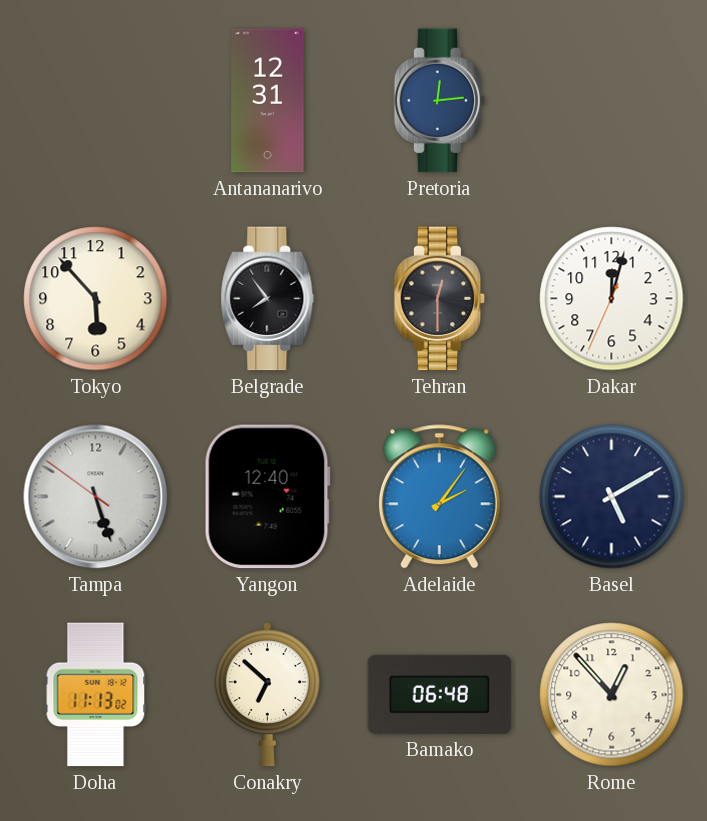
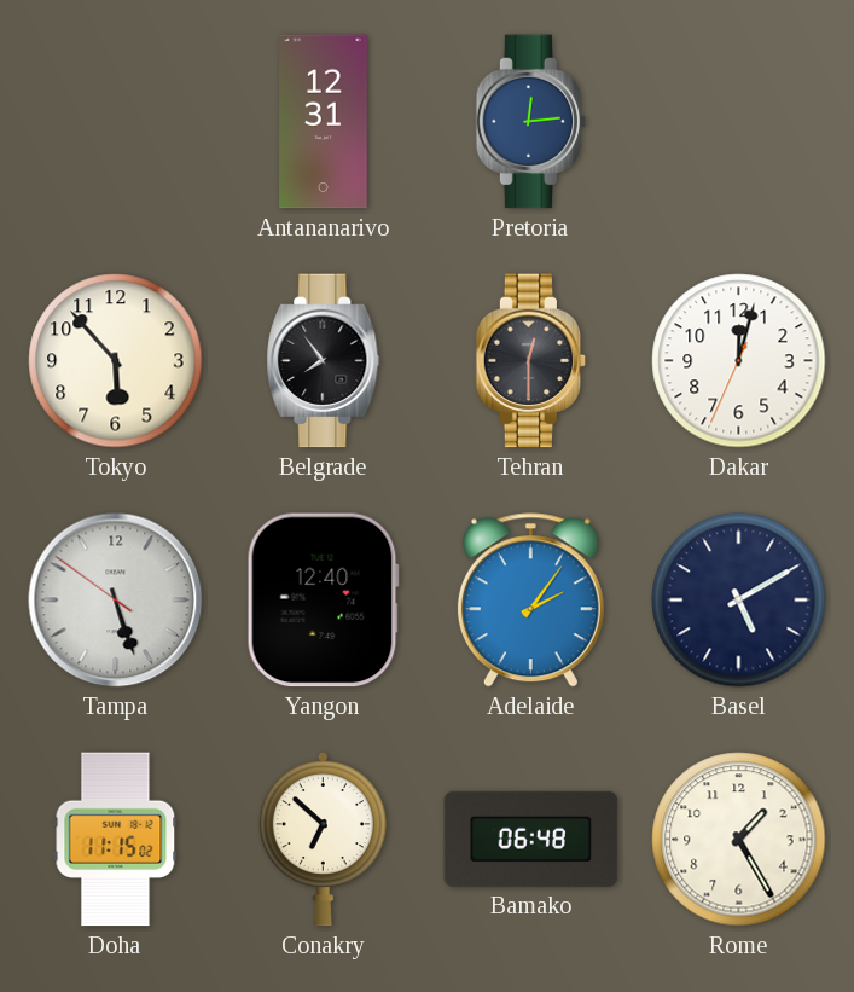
Doha: 11:13 -> 11:15
Rome: 12:53 -> 1:25
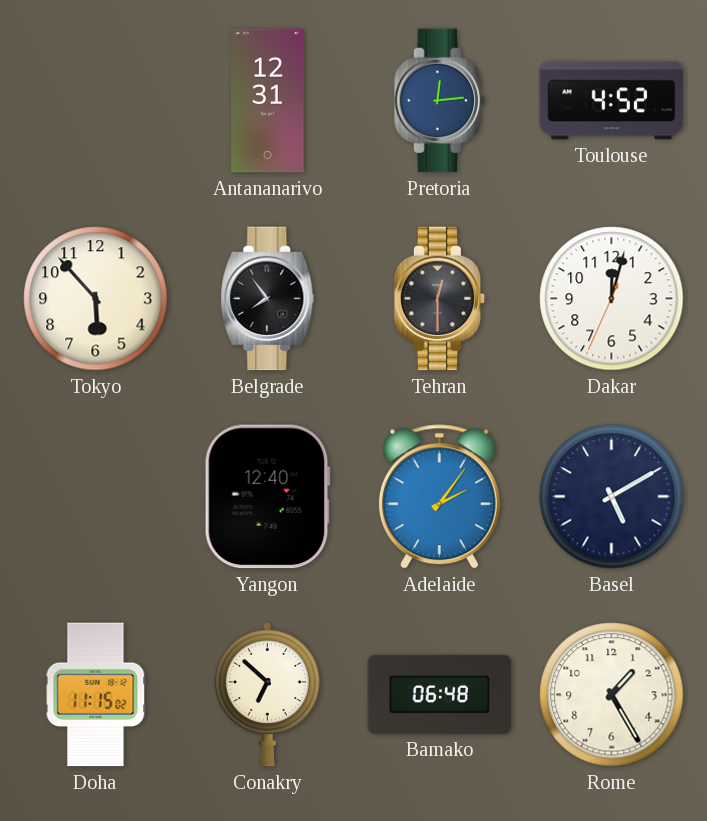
Toulouse: none -> 4:52
Tampa: 5:26 -> none
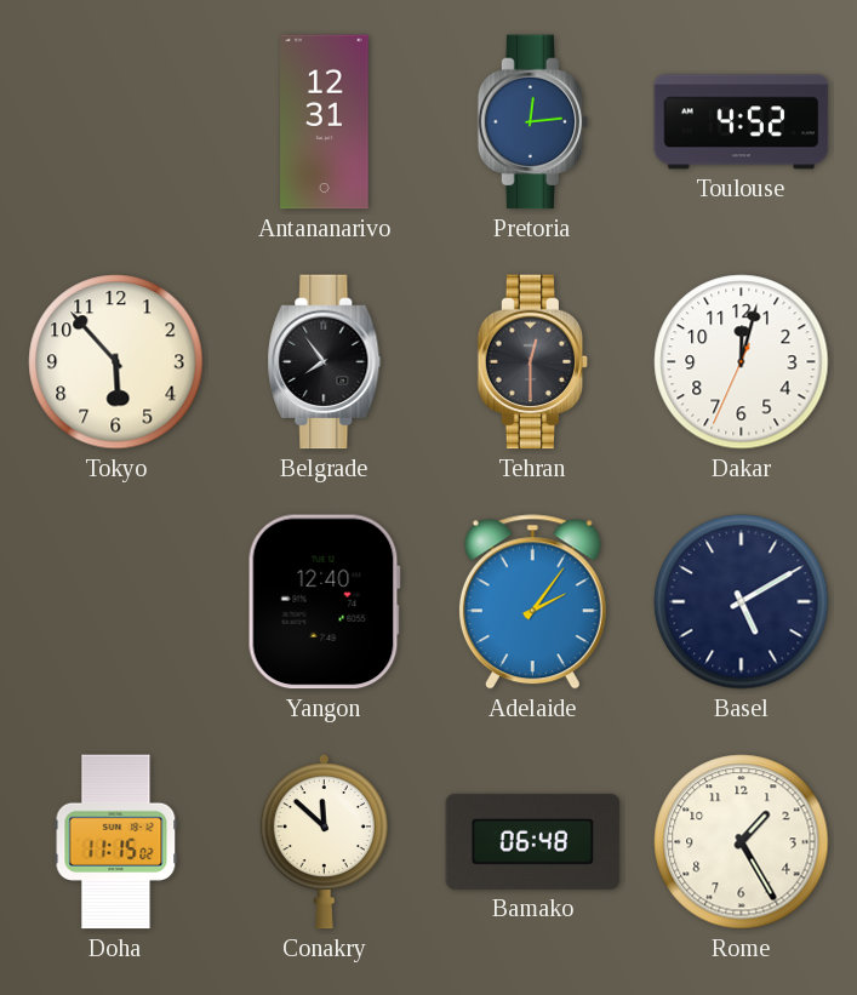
Conakry: 6:52 -> 11:52
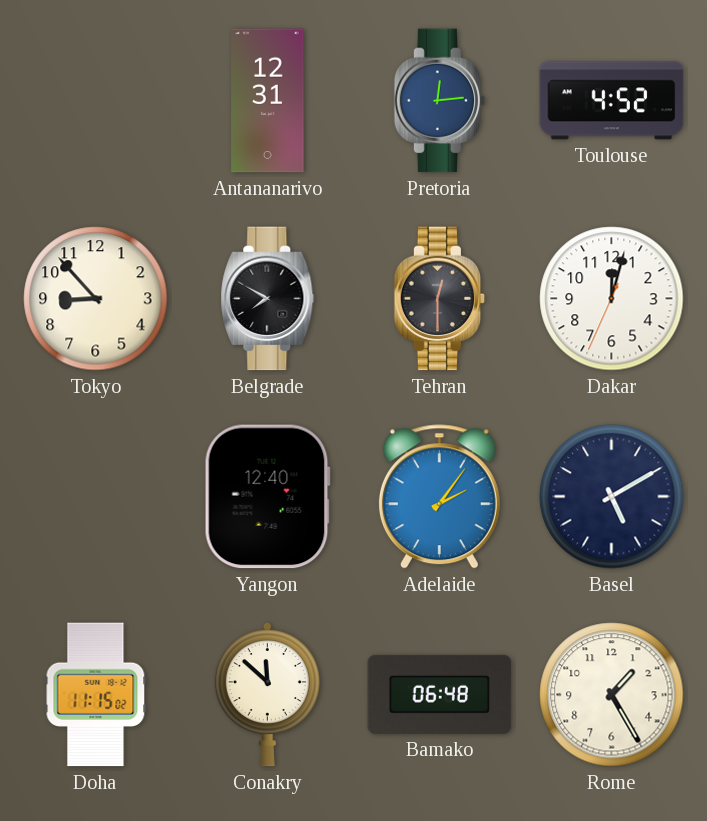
Tokyo: 5:53 -> 8:53
Belgrade: 7:54 -> 7:50
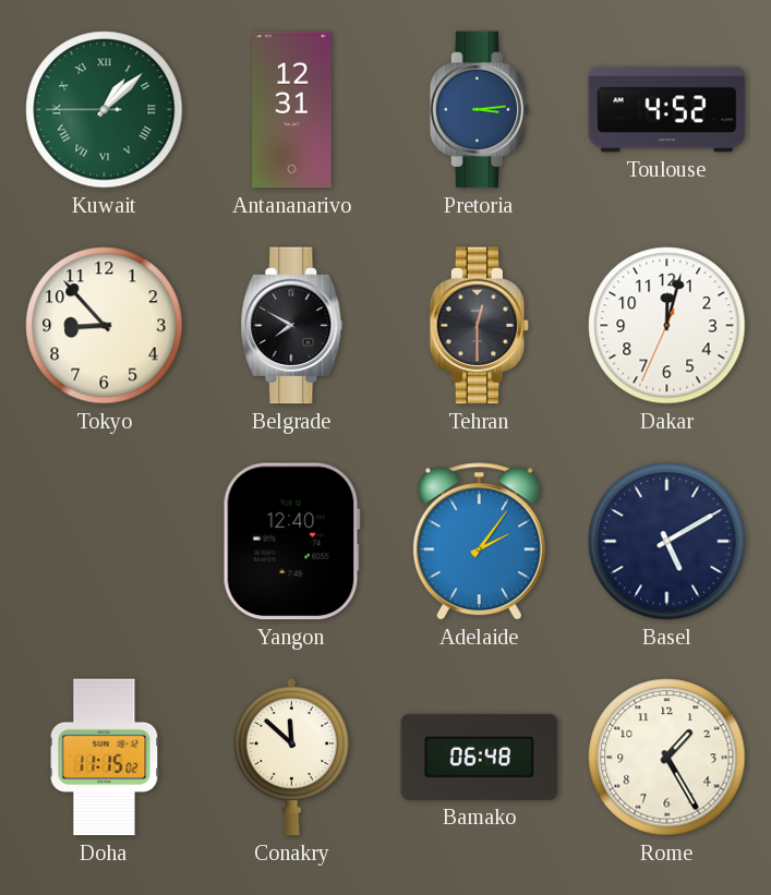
Kuwait: none -> 1:07
Pretoria: 12:14 -> 3:14
